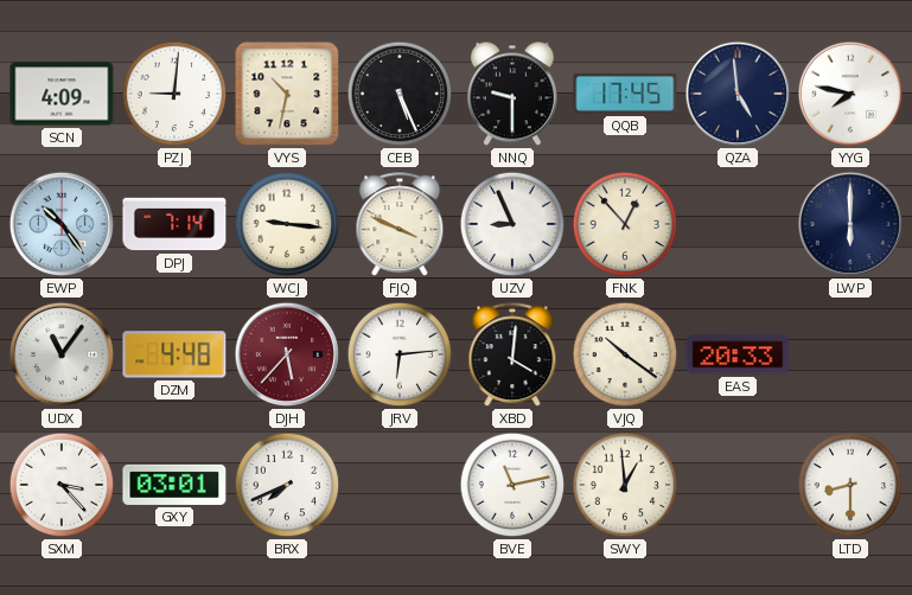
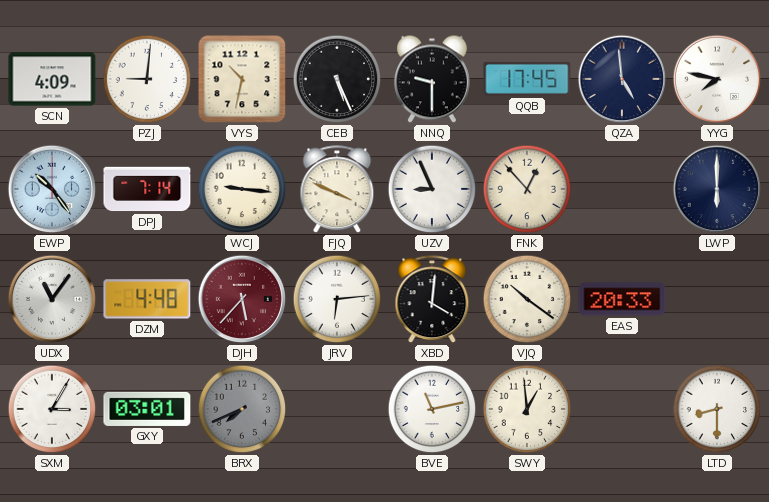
SXM: 3:23 -> 3:05
BRX dial: white -> grey
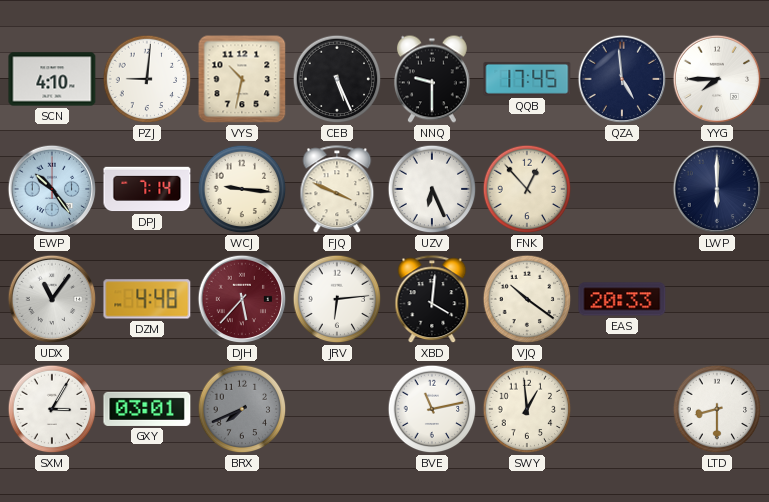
SCN: 4:09 -> 4:10
YYG: 7:47 -> 7:45
UZV: 8:56 -> 6:26
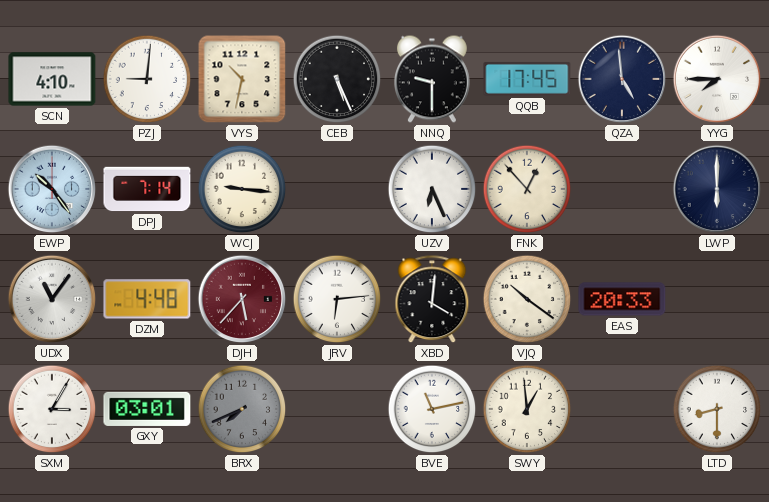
FJQ: 3:49 -> none
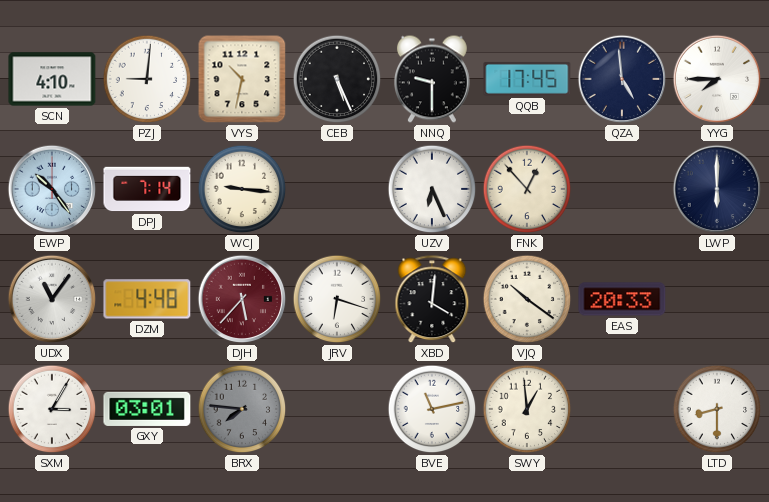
JRV: 6:14 -> 6:18
BRX: 7:41 -> 7:46
